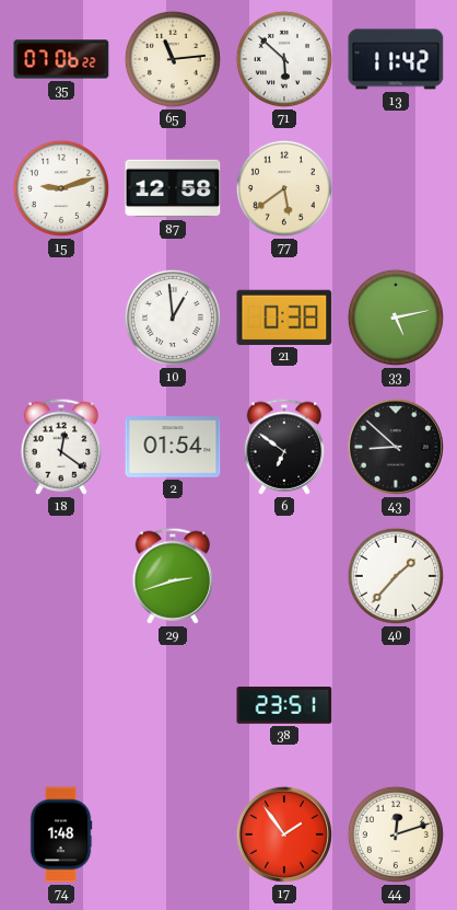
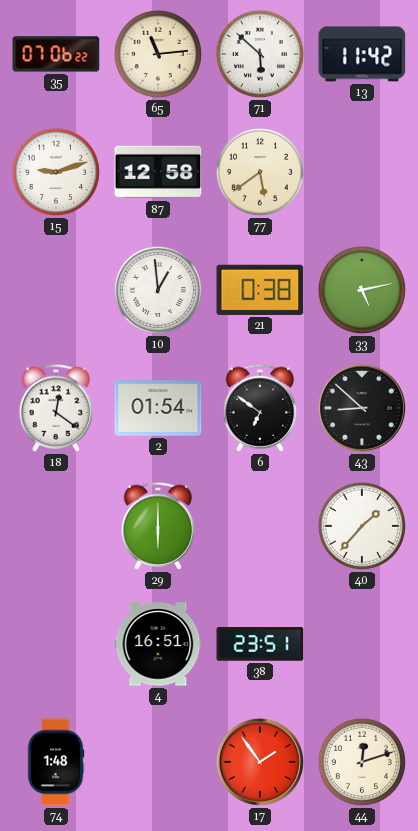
29: 2:42 -> 6:00
4: none -> 16:51
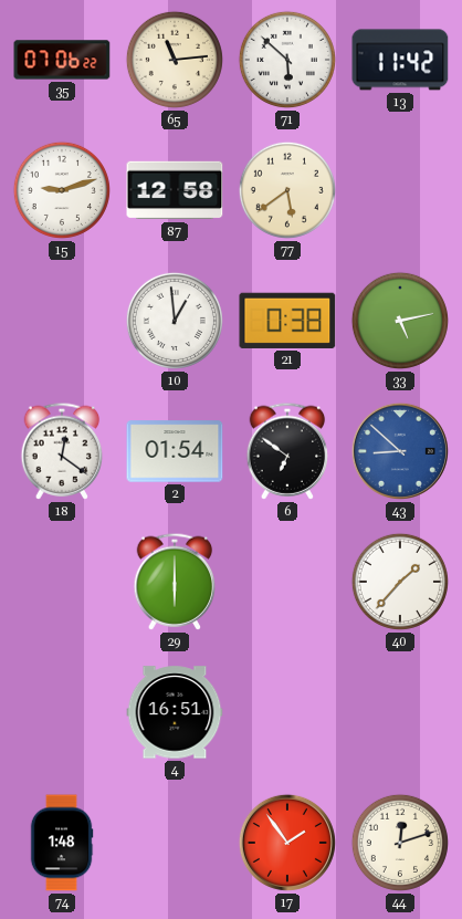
43 dial: black -> blue
38: 23:51 -> none
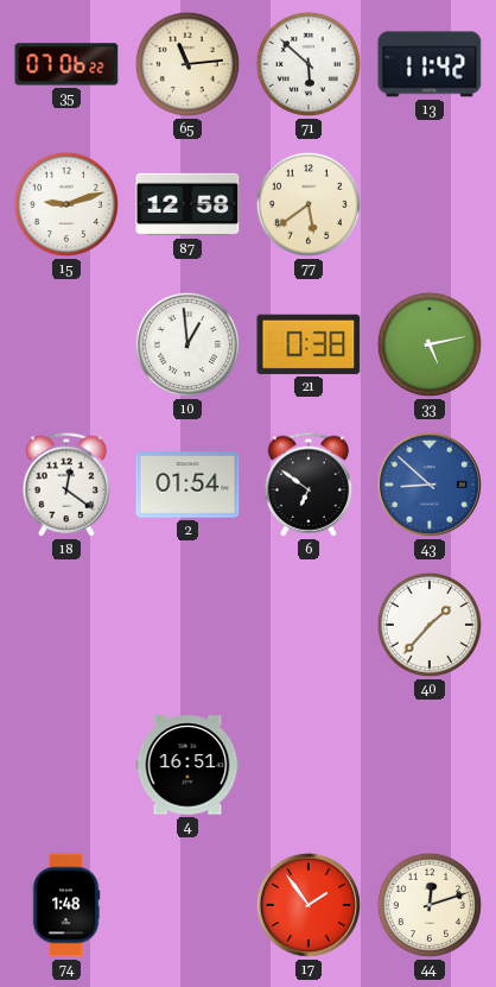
29: 6:00 -> none
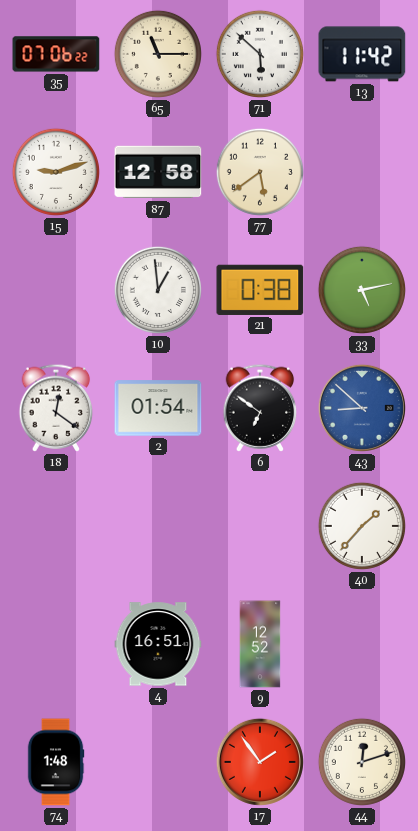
65: 11:14 -> 11:15
9: none -> 12:52
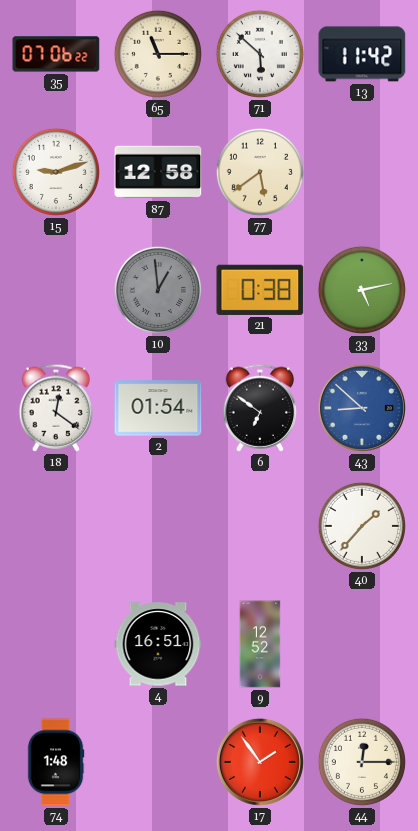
10 dial: white -> grey
44: 12:12 -> 12:15
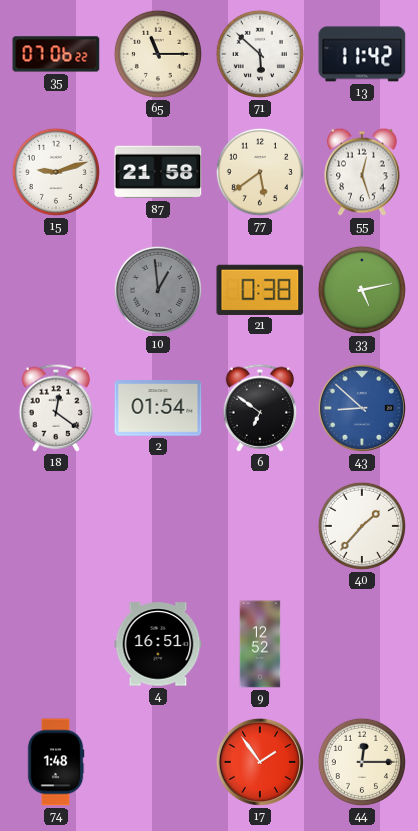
87: 12:58 -> 21:58
55: none -> 12:27
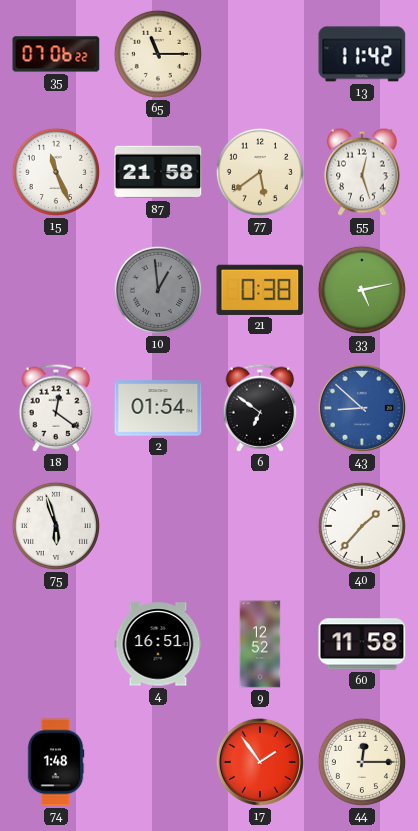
71: 5:52 -> none
15: 9:12 -> 11:26
75: none -> 5:57
60: none -> 11:58
